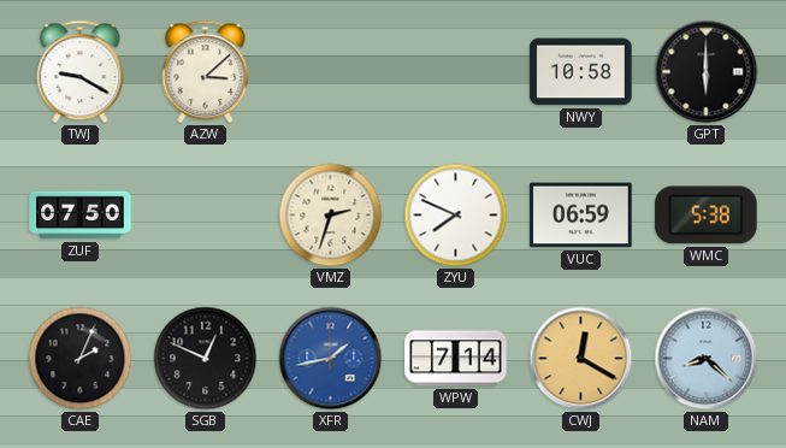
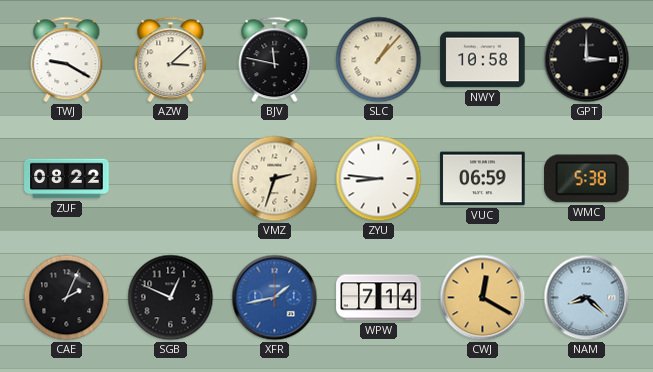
BJV: none -> 11:47
SLC: none -> 1:07
GPT: 6:00 -> 3:00
ZUF: 07:50 -> 08:22
ZYU: 7:49 -> 8:46
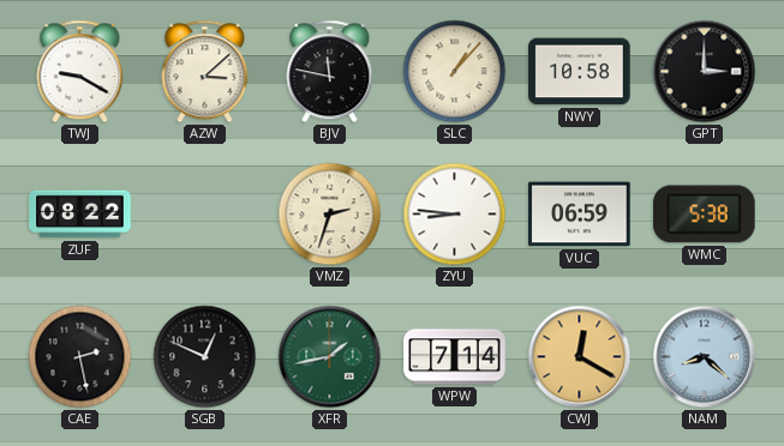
CAE: 2:04 -> 2:28
XFR dial: blue -> green
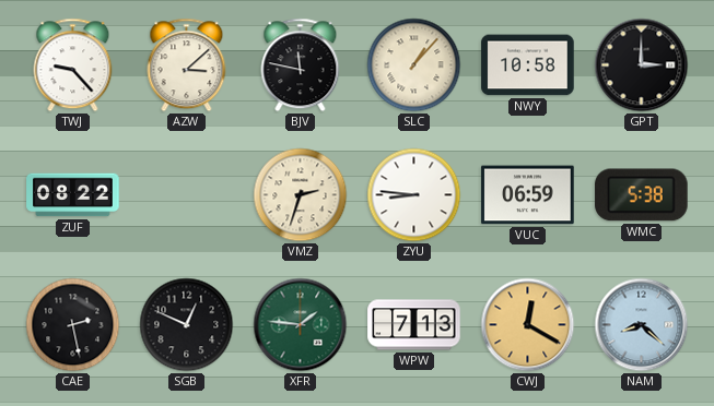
TWJ: 9:20 -> 9:23
XFR: 1:43 -> 1:46
WPW: 7:14 -> 7:13
